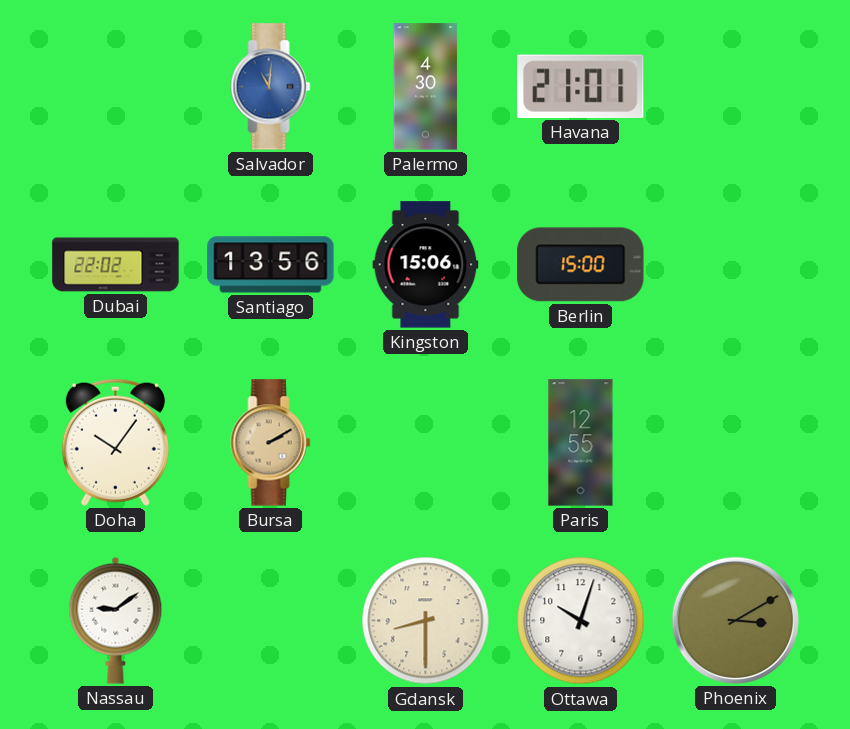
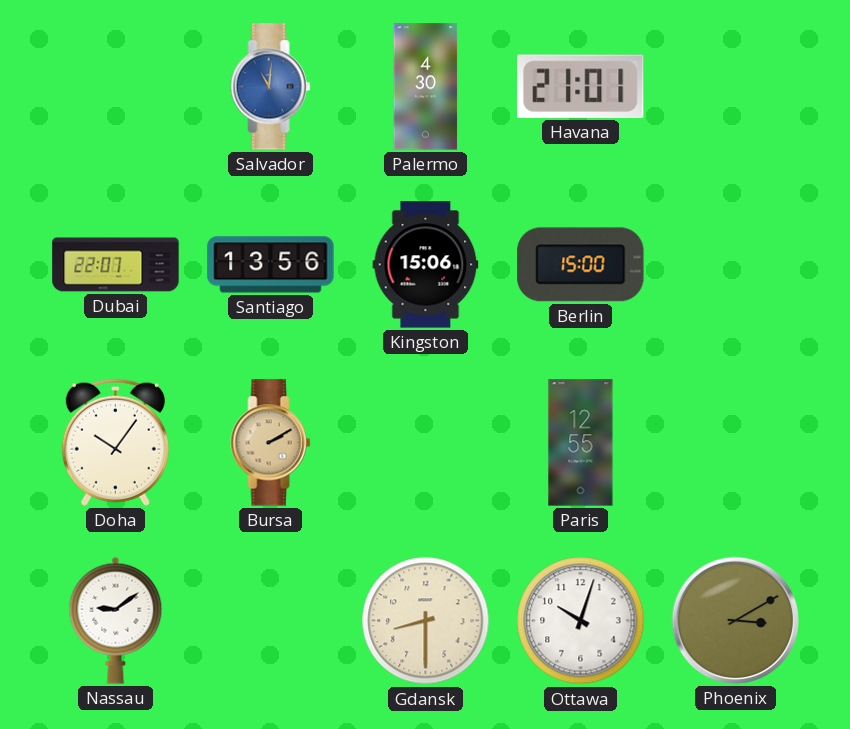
Dubai: 22:02 -> 22:07
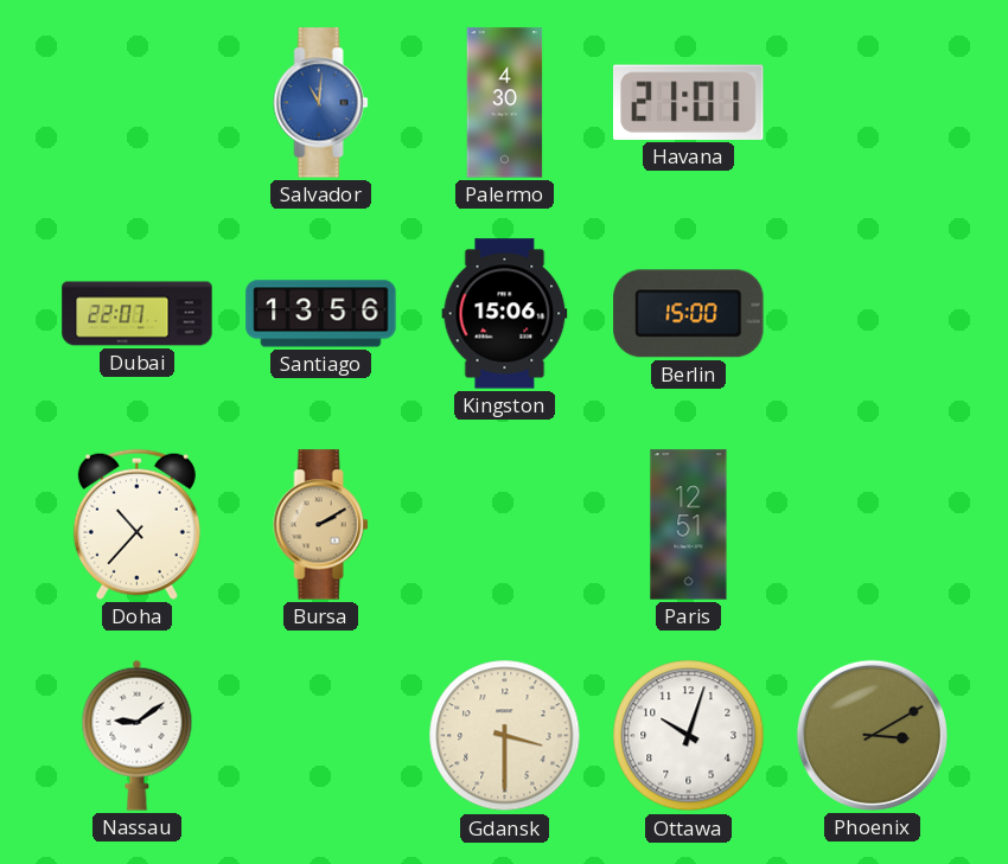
Doha: 10:06 -> 10:37
Paris: 12:55 -> 12:51
Gdansk: 8:30 -> 3:30
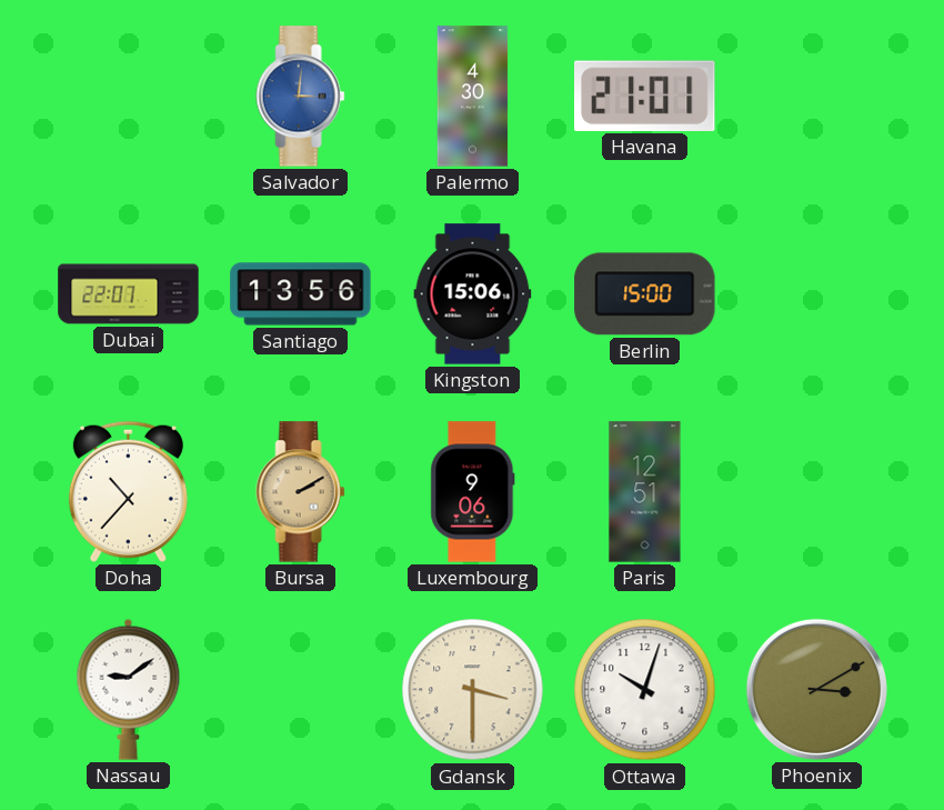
Salvador: 11:01 -> 3:01
Luxembourg: none -> 9:06
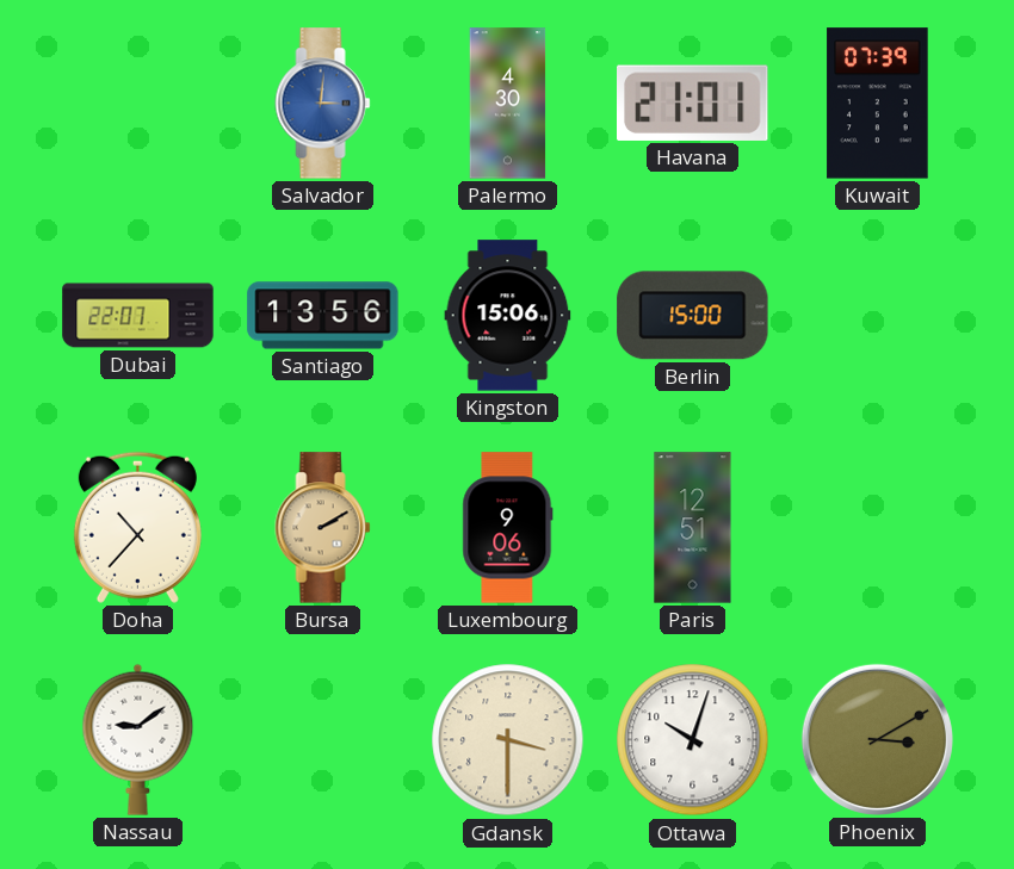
Kuwait: none -> 07:39
